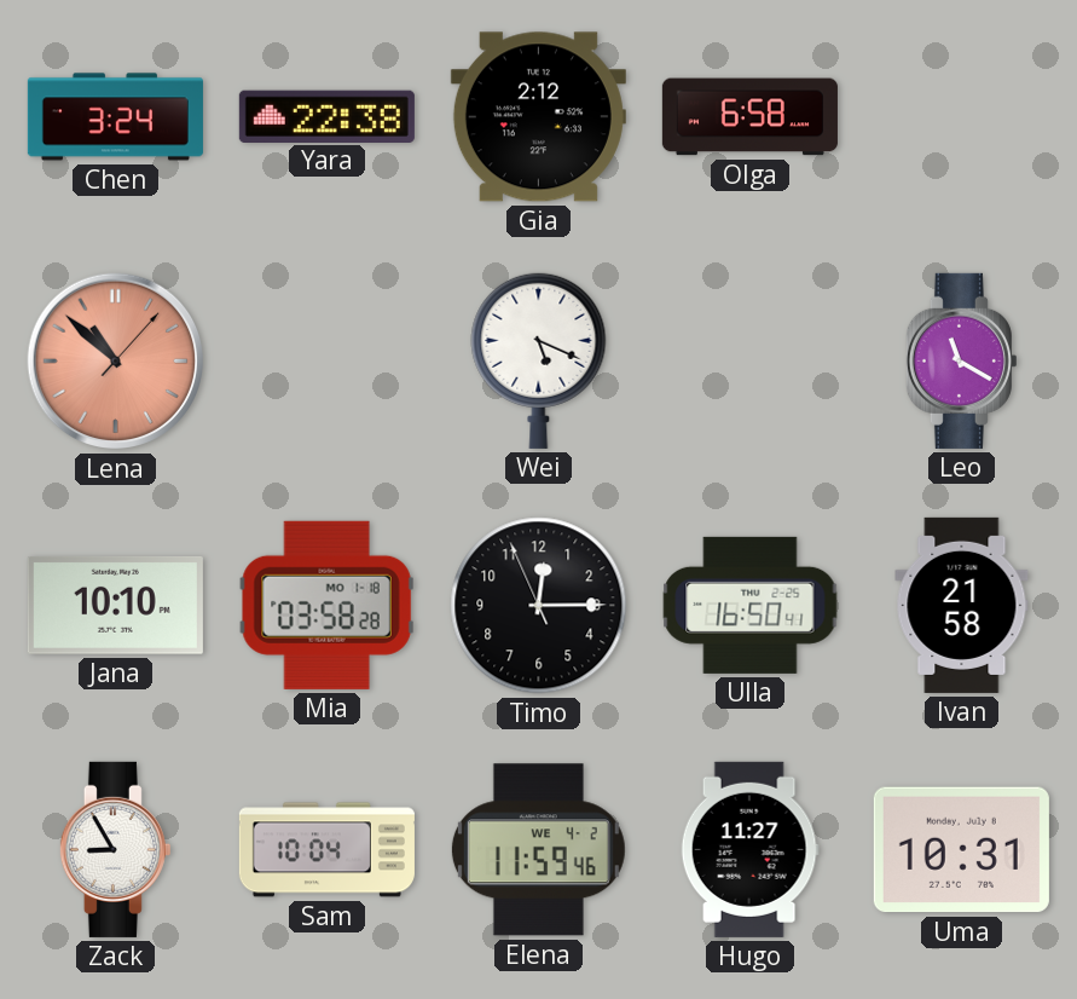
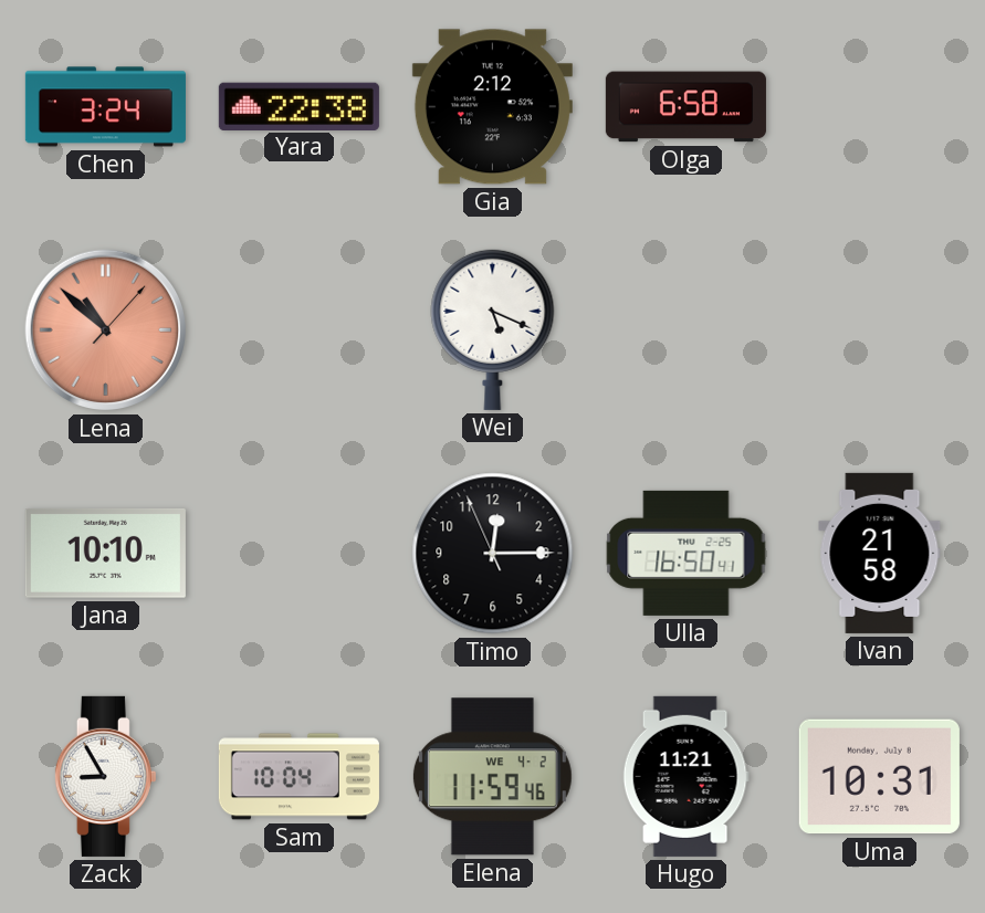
Leo: 11:20 -> none
Mia: 03:58 -> none
Hugo: 11:27 -> 11:21
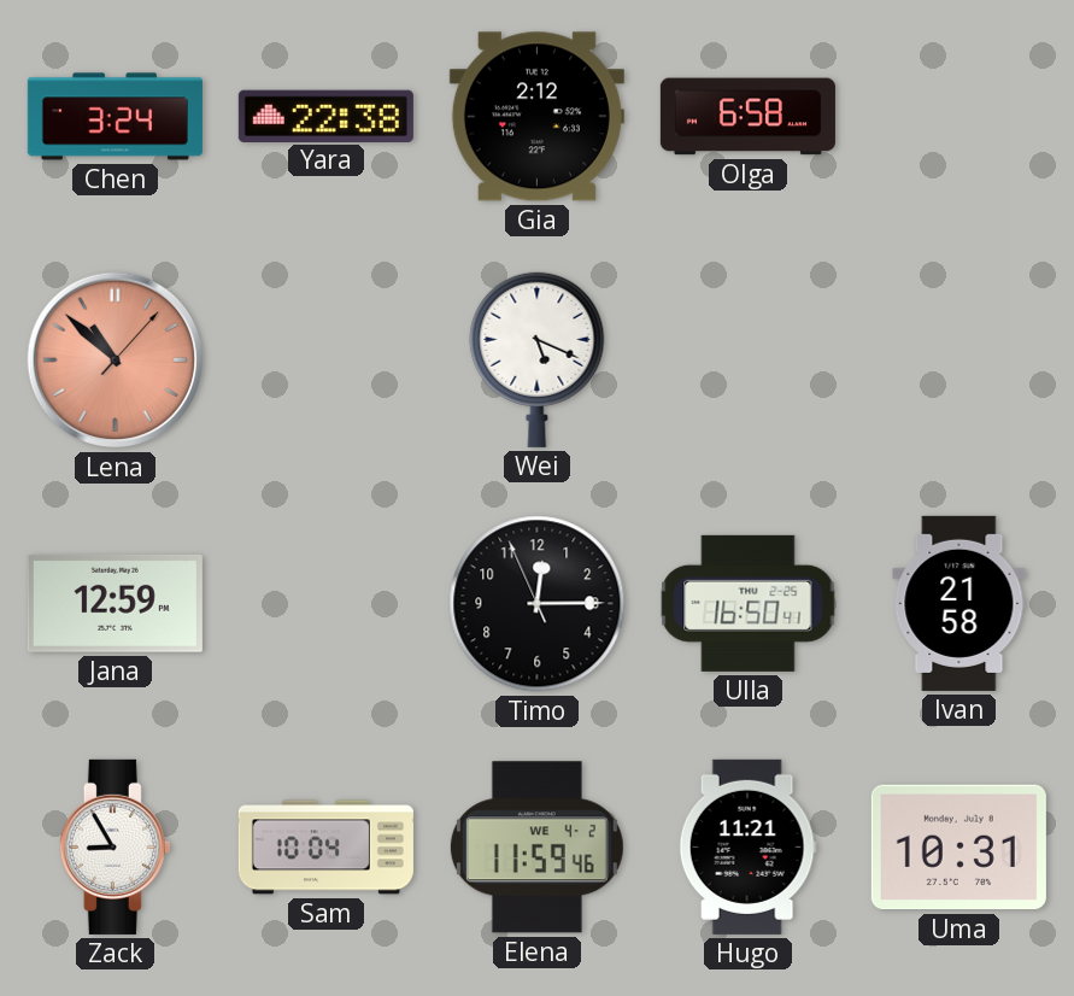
Jana: 10:10 -> 12:59
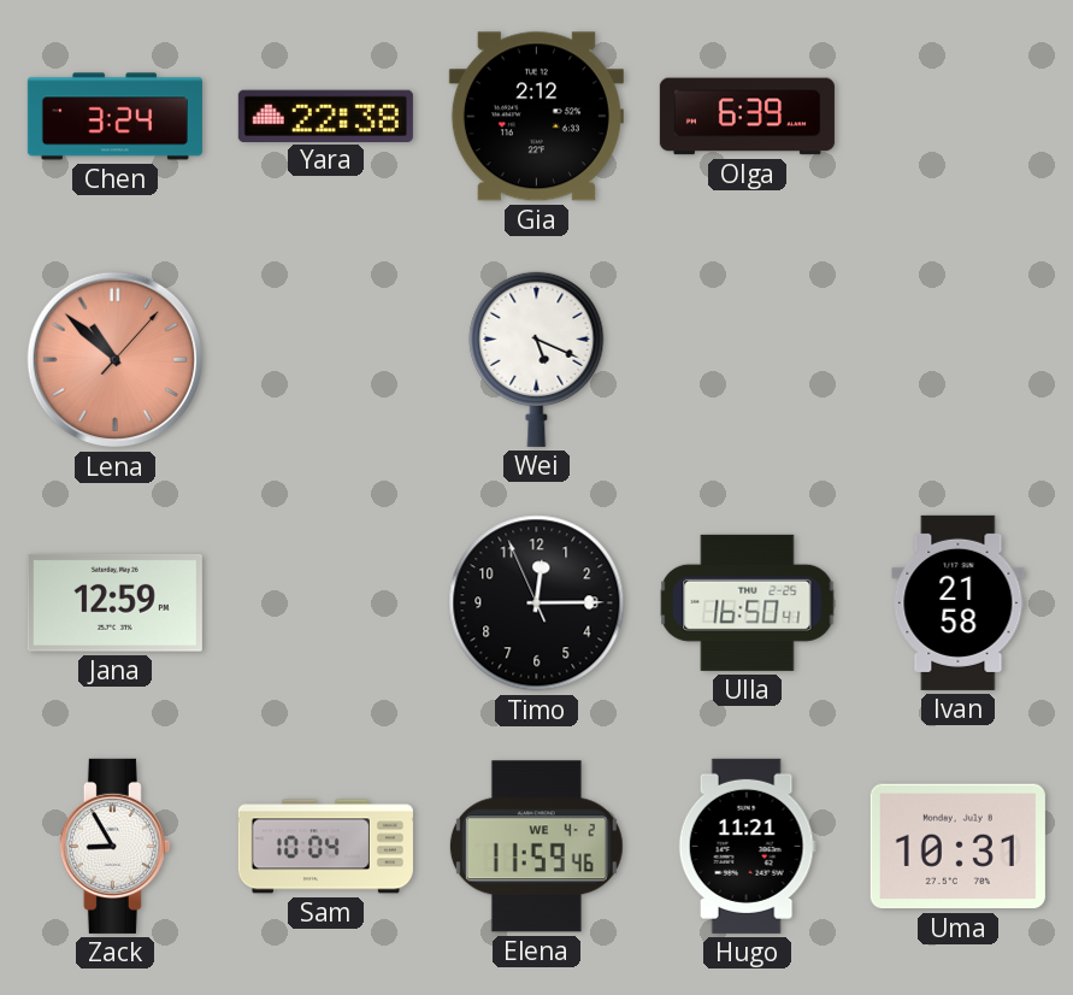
Olga: 6:58 -> 6:39
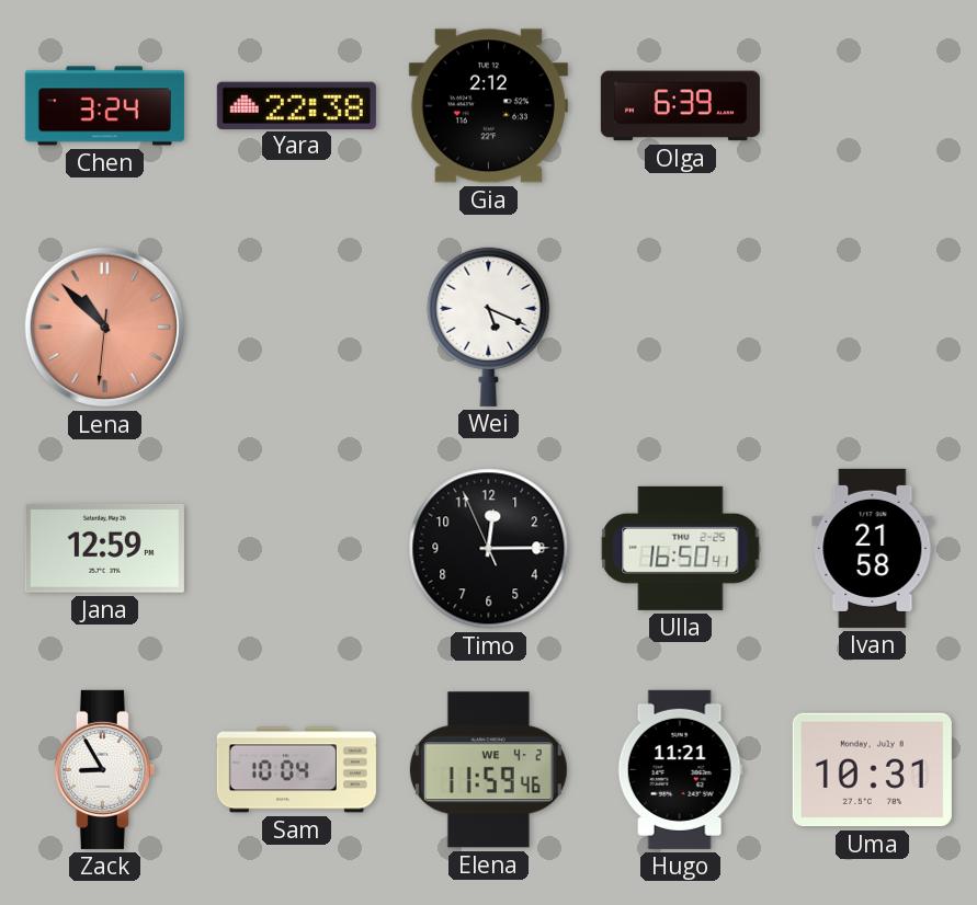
Lena: 10:52:07 -> 10:52:31
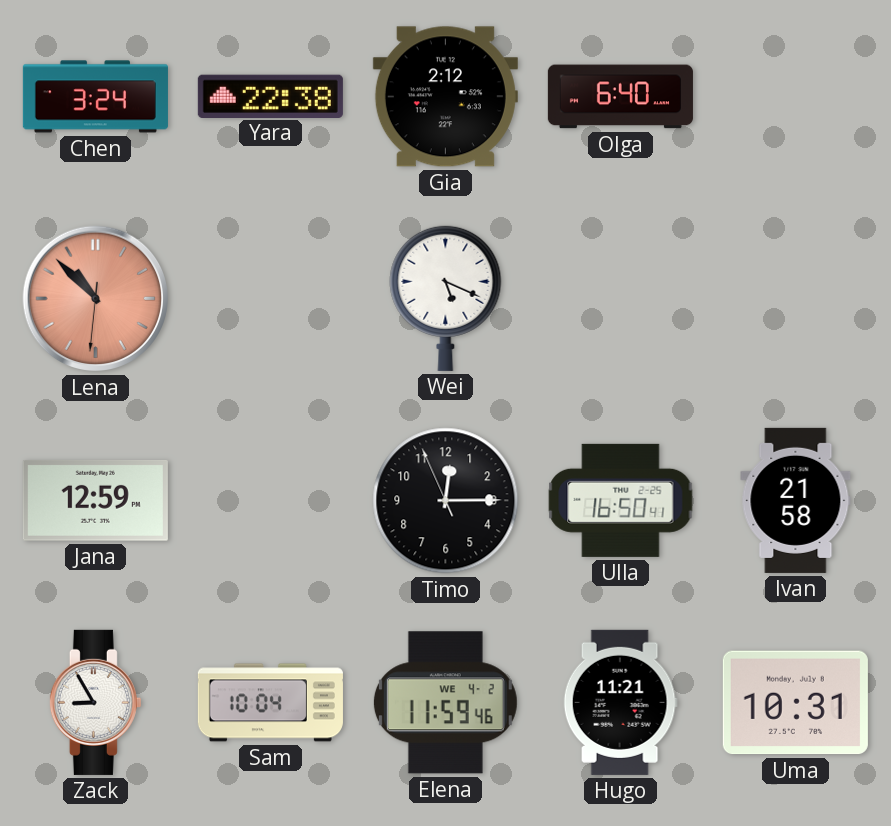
Olga: 6:39 -> 6:40
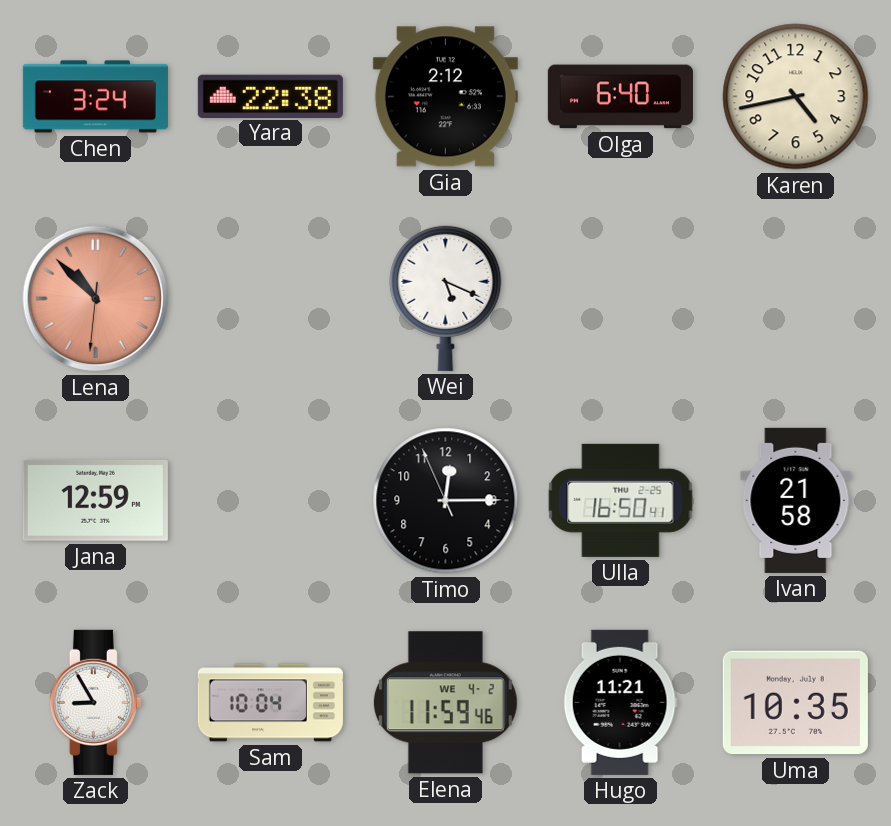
Karen: none -> 4:43
Uma: 10:31 -> 10:35
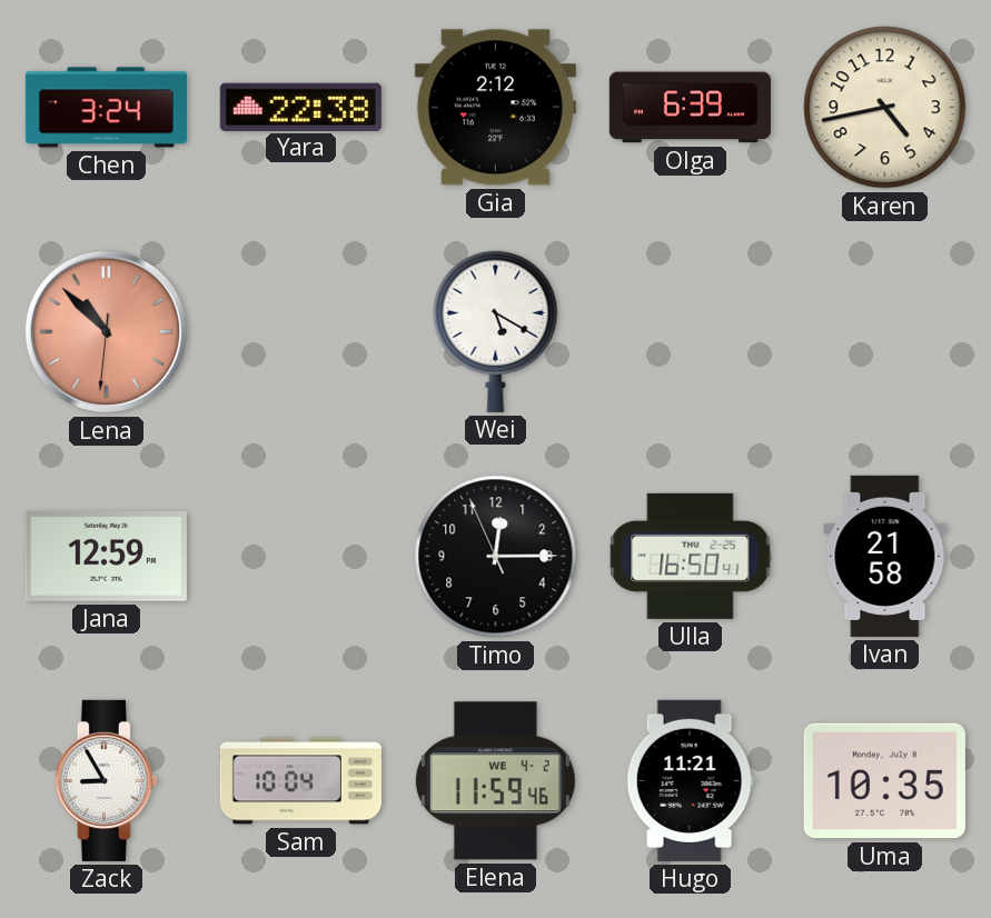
Olga: 6:40 -> 6:39
Wei: 5:19 -> 5:20
